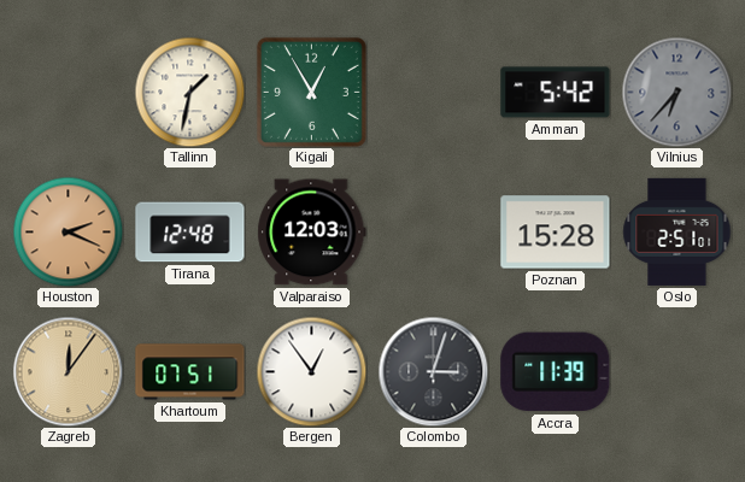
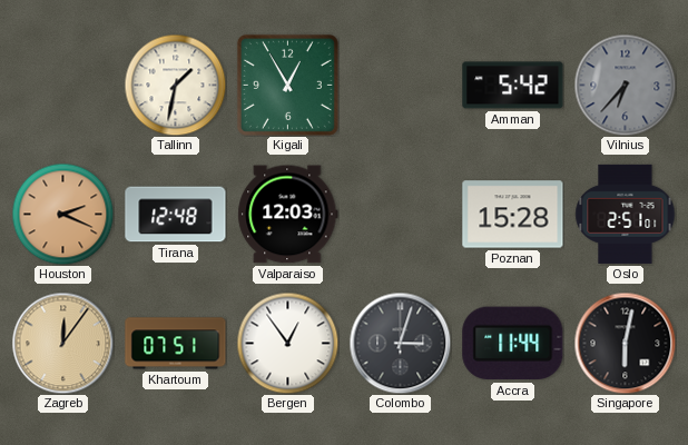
Accra: 11:39 -> 11:44
Singapore: none -> 6:02
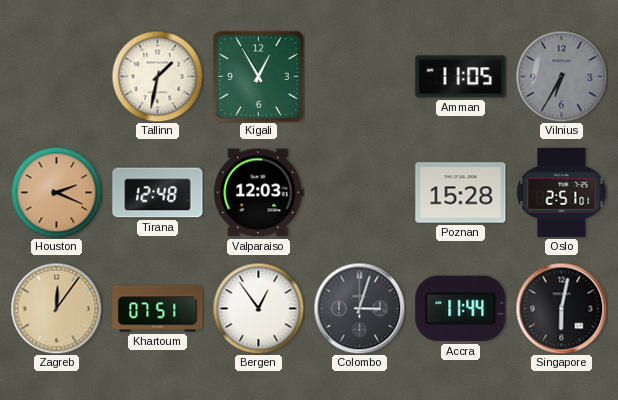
Amman: 5:42 -> 11:05
Vilnius: 6:37 -> 6:35
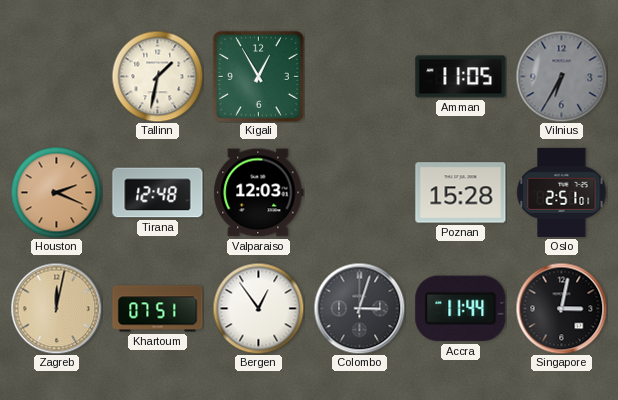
Zagreb: 12:06 -> 12:02
Singapore: 6:02 -> 3:02
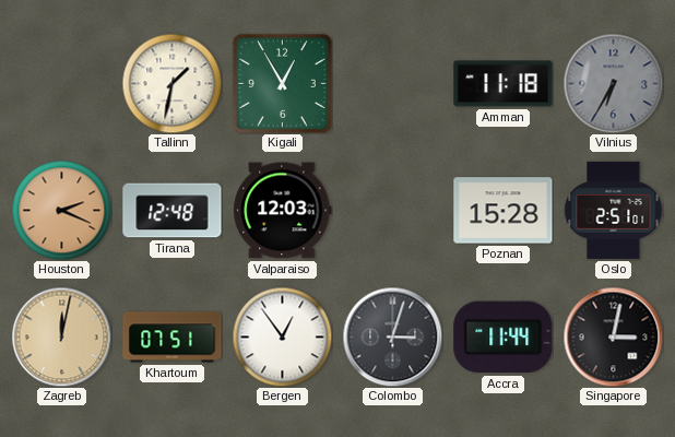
Amman: 11:05 -> 11:18
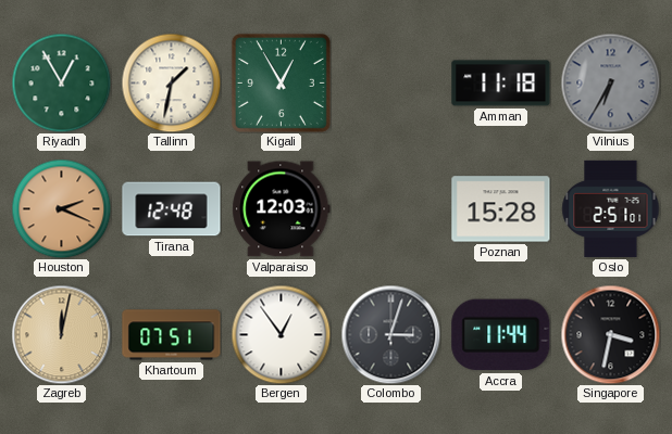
Riyadh: none -> 12:55
Singapore: 3:02 -> 3:32
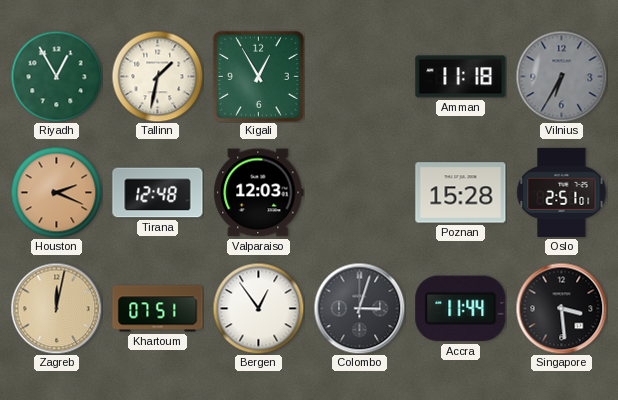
Singapore: 3:32 -> 3:29
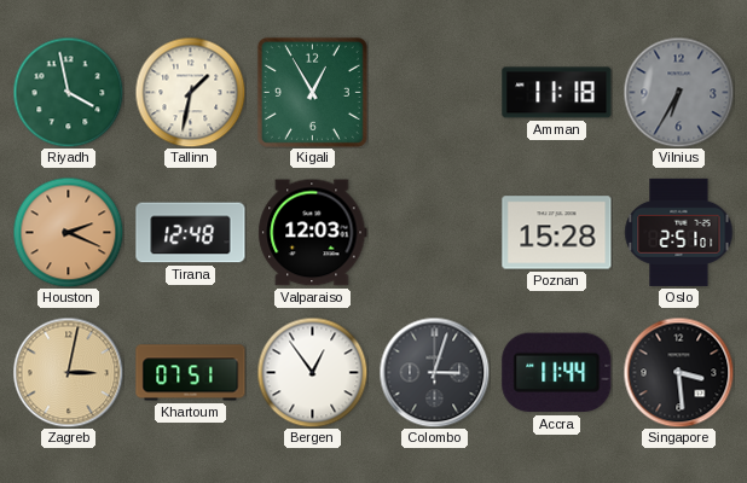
Riyadh: 12:55 -> 3:58
Zagreb: 12:02 -> 3:02
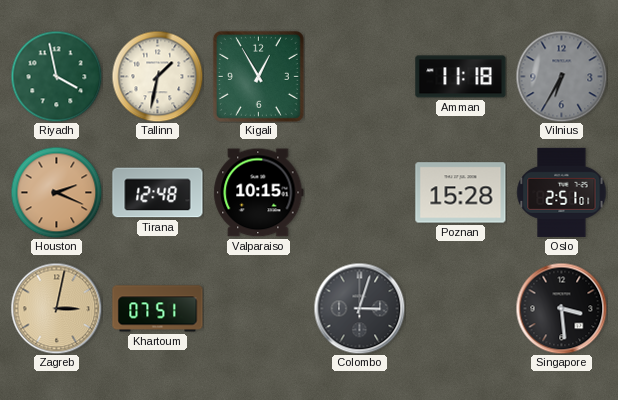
Valparaiso: 12:03 -> 10:15
Bergen: 12:54 -> none
Accra: 11:44 -> none
